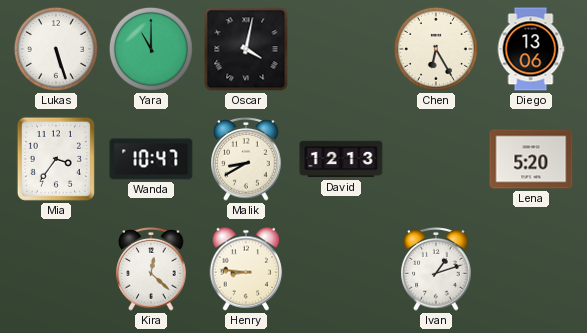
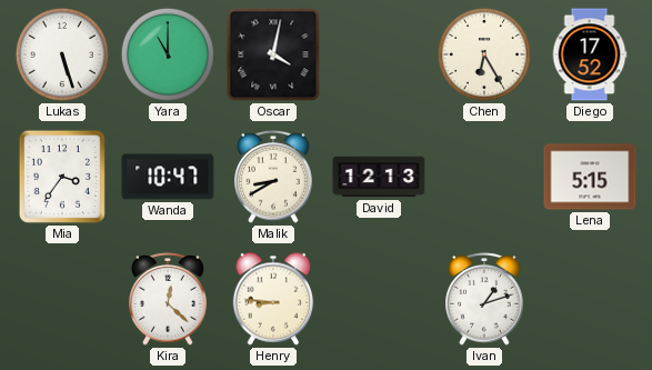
Diego: 13:06 -> 17:52
Lena: 5:20 -> 5:15
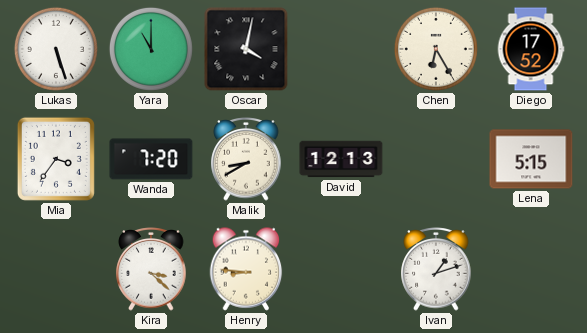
Wanda: 10:47 -> 7:20
Kira: 12:22 -> 3:22
